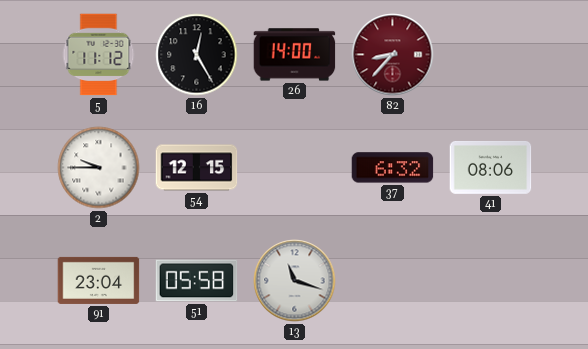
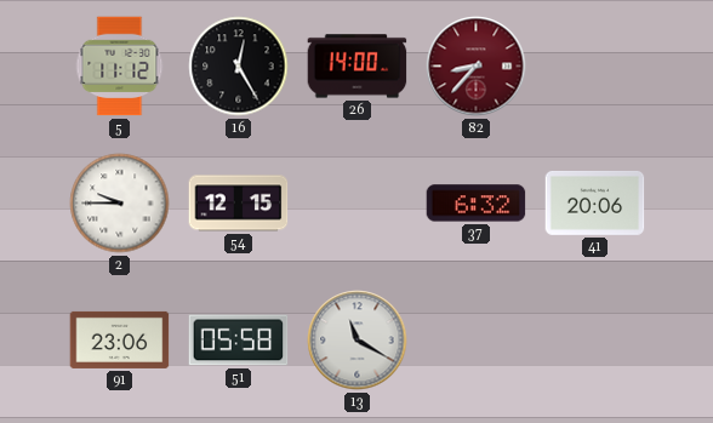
41: 08:06 -> 20:06
91: 23:04 -> 23:06
13: 11:18 -> 11:20
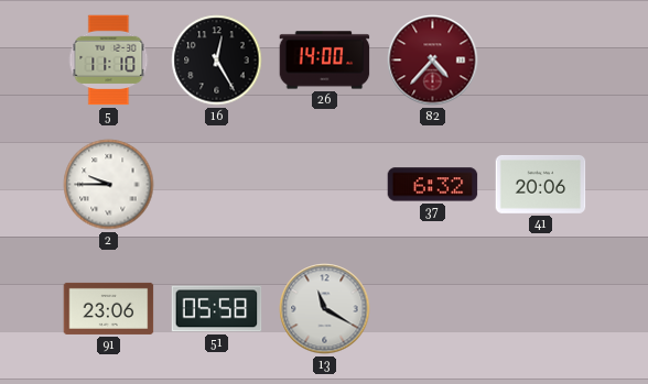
5: 11:12 -> 11:10
82: 8:37 -> 4:37
54: 12:15 -> none
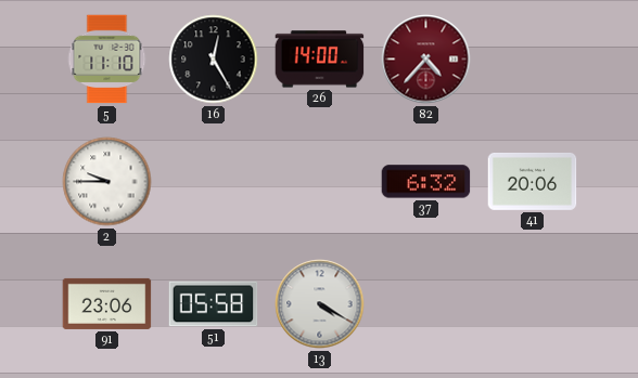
13: 11:20 -> 4:20
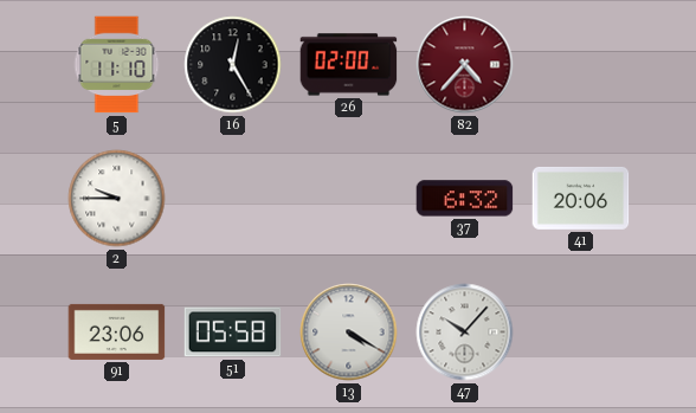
26: 14:00 -> 02:00
47: none -> 10:07
